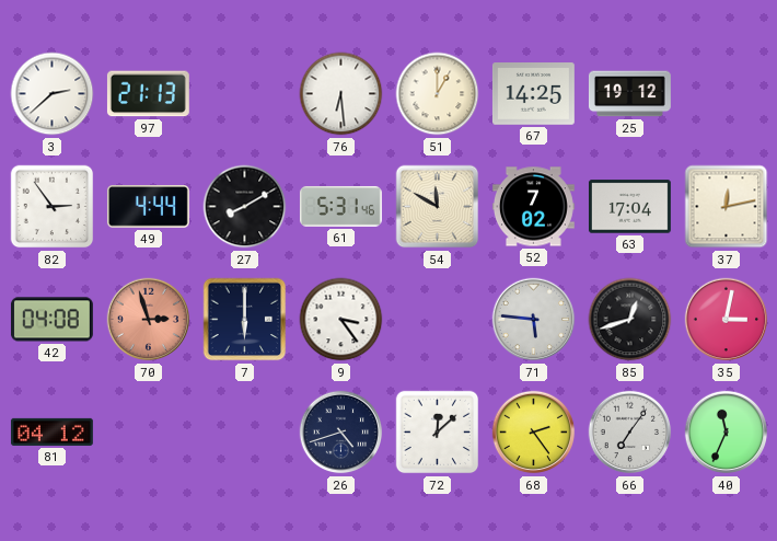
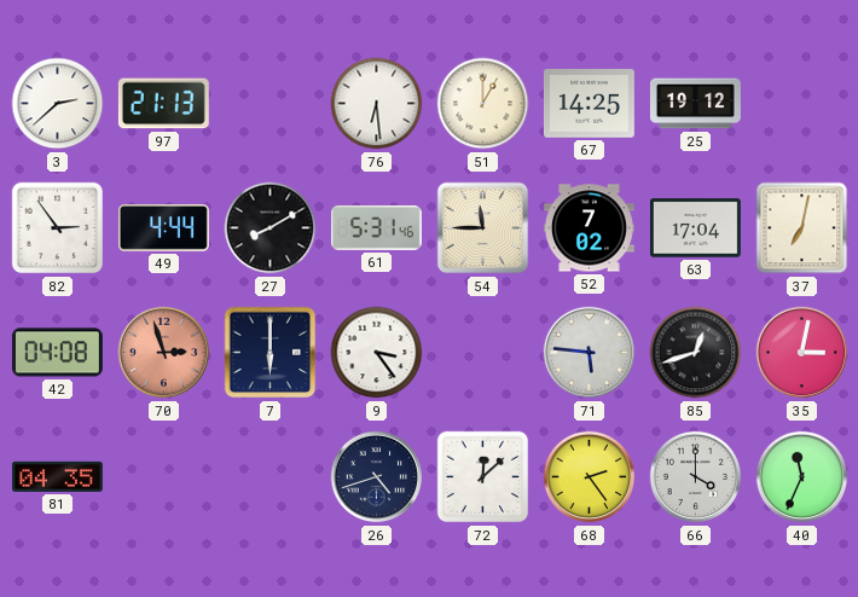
54: 11:50 -> 11:45
37: 12:13 -> 7:02
81: 04:12 -> 04:35
66: 7:06 -> 4:00
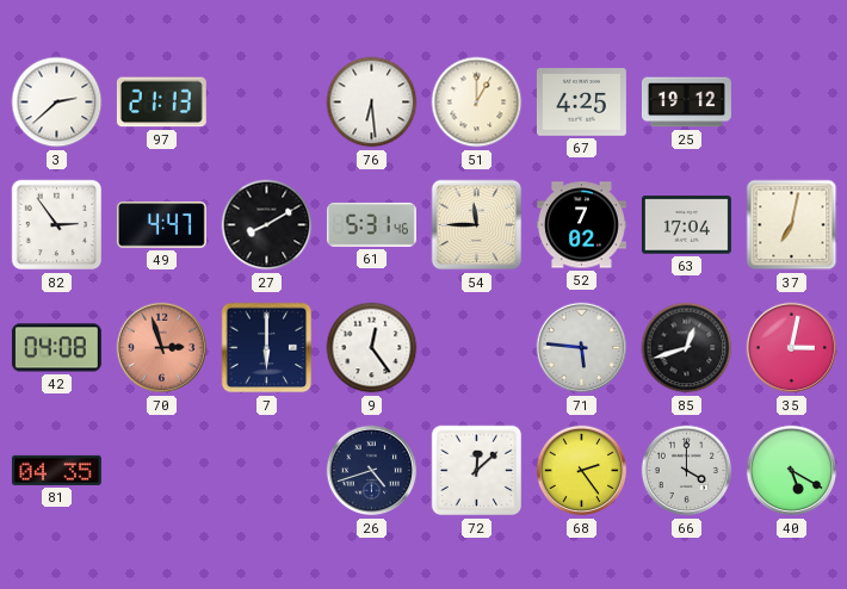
67: 14:25 -> 4:25
49: 4:44 -> 4:47
9: 3:24 -> 12:24
40: 11:34 -> 5:20
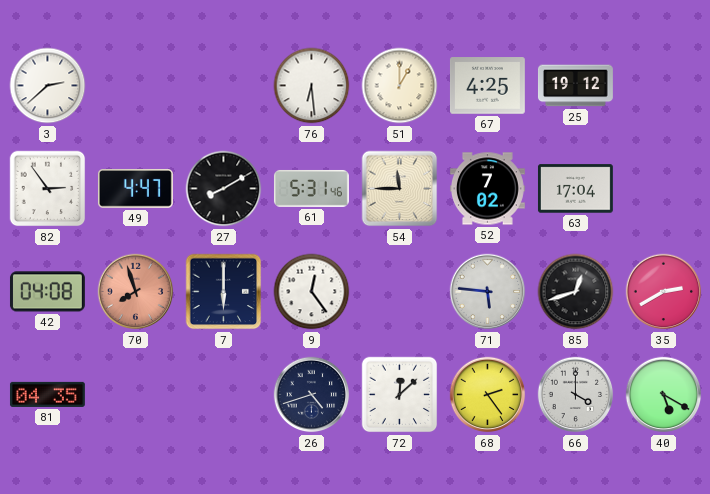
97: 21:13 -> none
37: 7:02 -> none
70: 2:57 -> 7:57
35: 3:02 -> 2:40
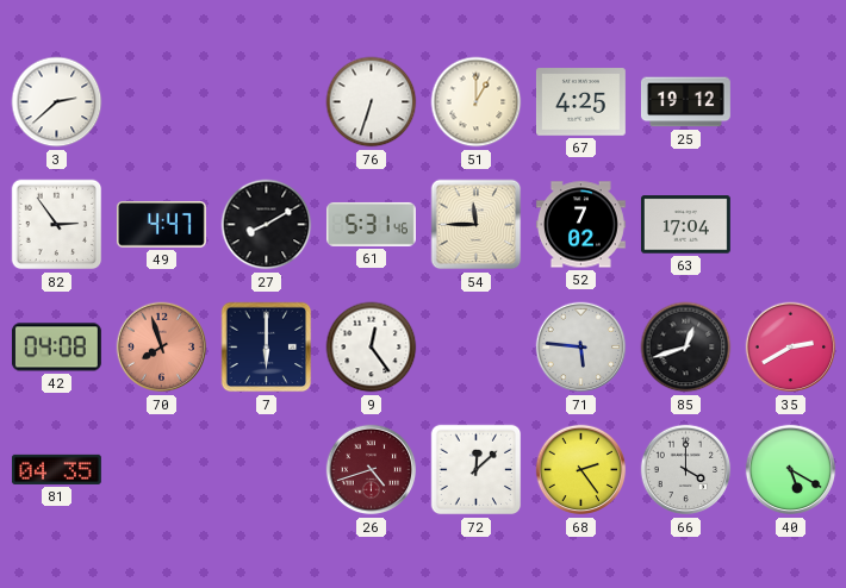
76: 6:29 -> 6:33
26 dial: navy -> burgundy
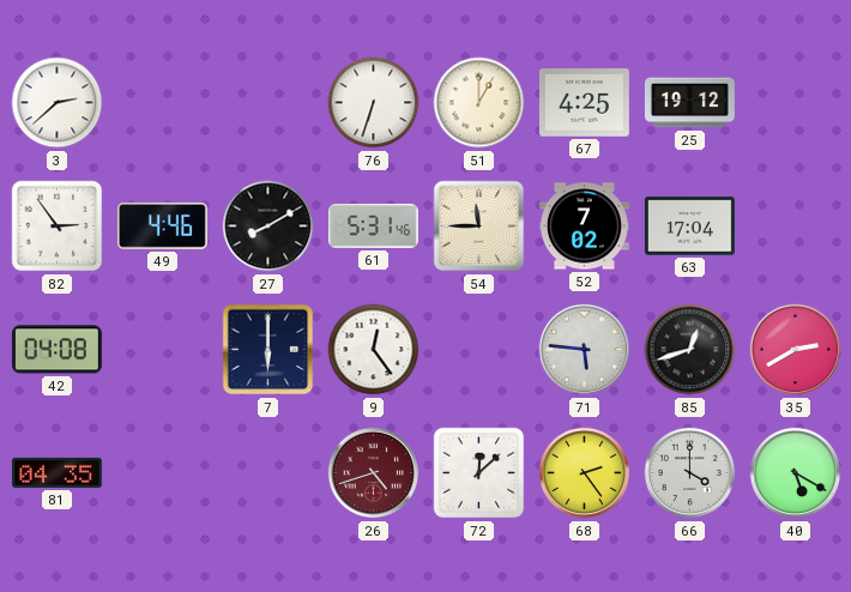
49: 4:47 -> 4:46
70: 7:57 -> none
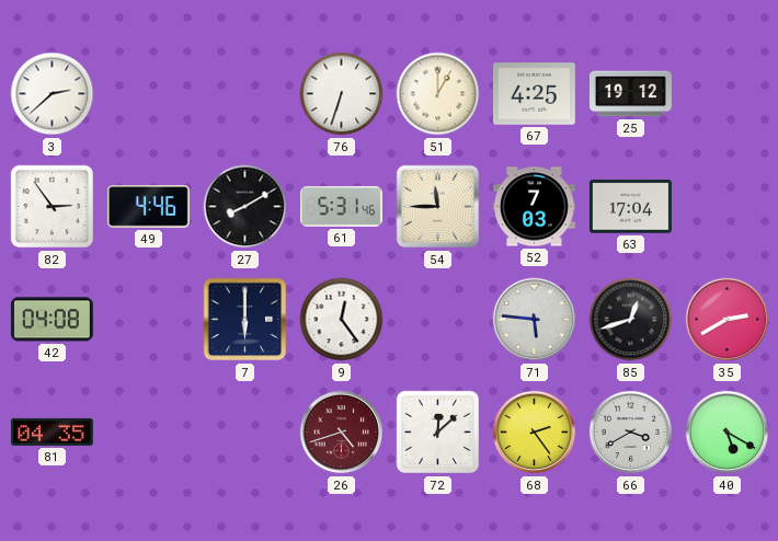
52: 7:02 -> 7:03
66: 4:00 -> 3:40
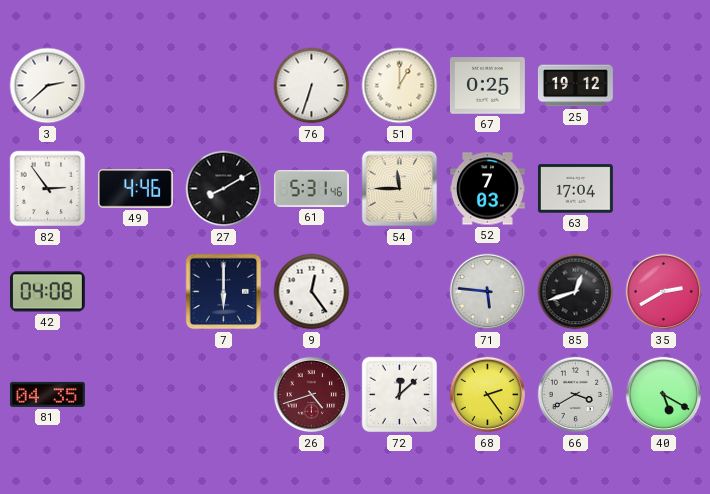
67: 4:25 -> 0:25
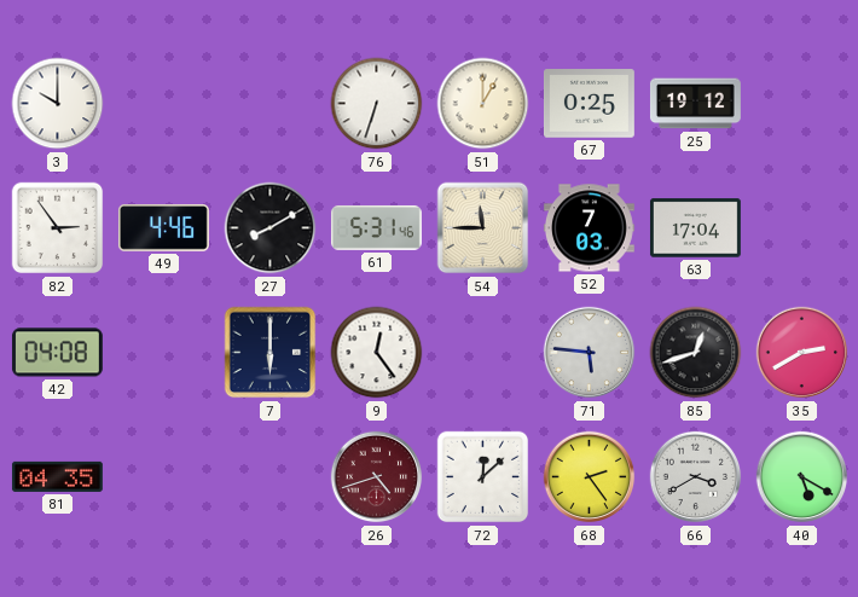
3: 2:38 -> 10:00
